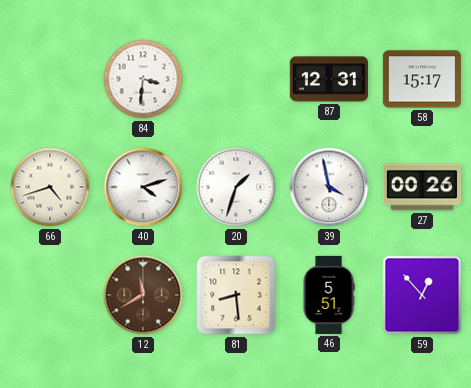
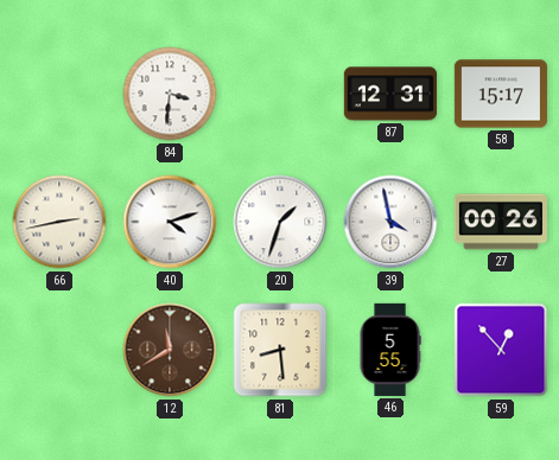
66: 4:42 -> 2:43
46: 5:51 -> 5:55
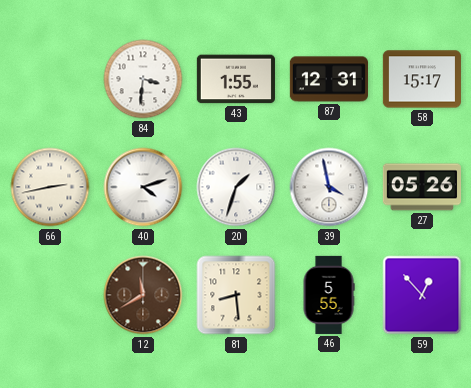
43: none -> 1:55
27: 00:26 -> 05:26
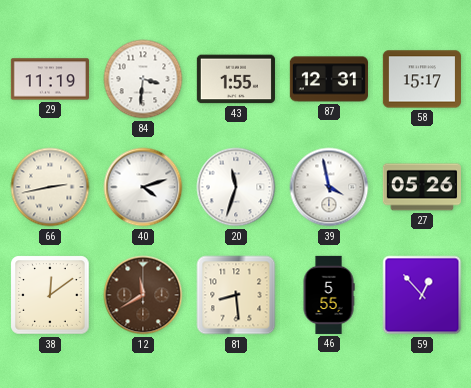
29: none -> 11:19
20: 1:33 -> 11:33
38: none -> 12:09
